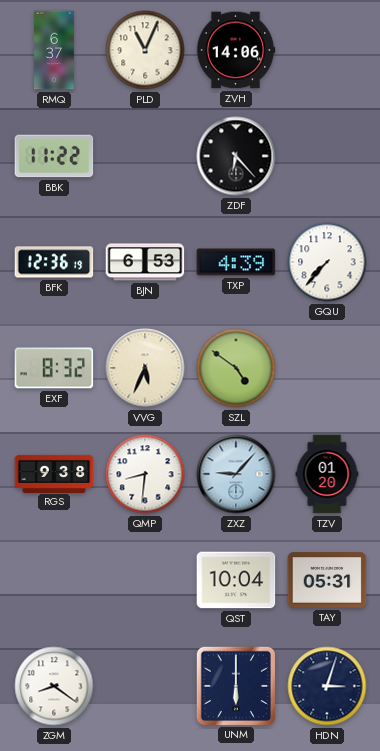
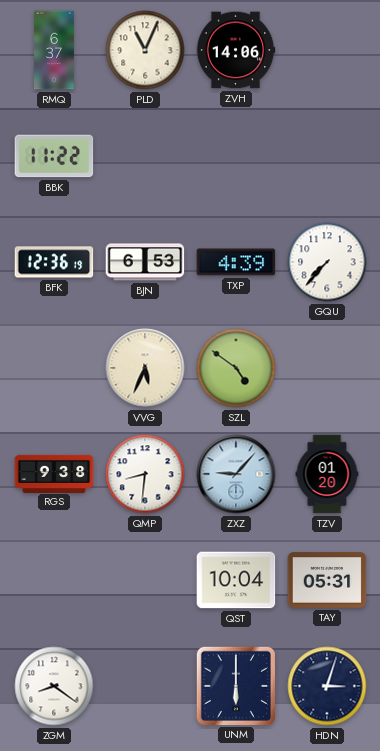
ZDF: 6:23 -> none
EXF: 8:32 -> none
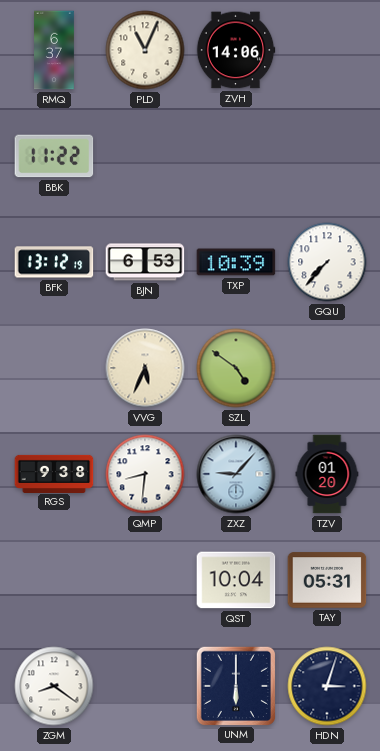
BFK: 12:36 -> 13:12
TXP: 4:39 -> 10:39
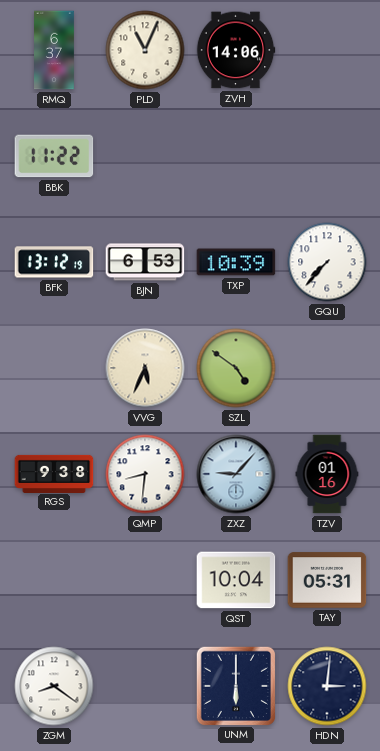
TZV: 01:20 -> 01:16
HDN: 3:03 -> 3:01
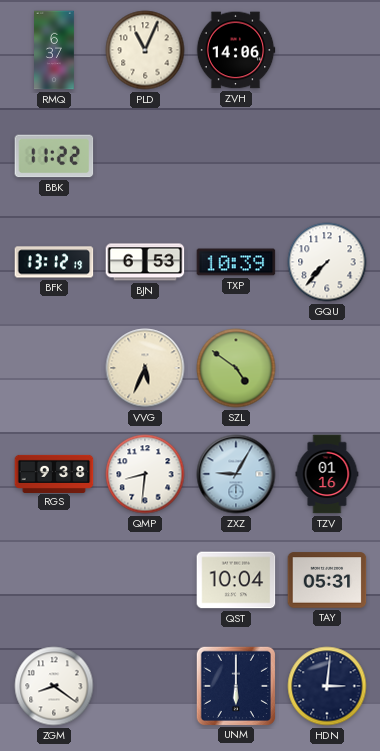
ZXZ: 9:07 -> 9:05
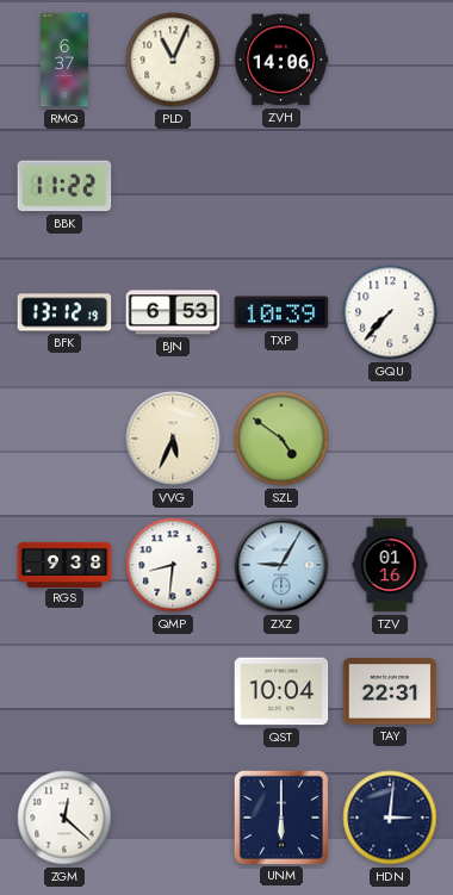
TAY: 05:31 -> 22:31
ZGM: 8:21 -> 12:22
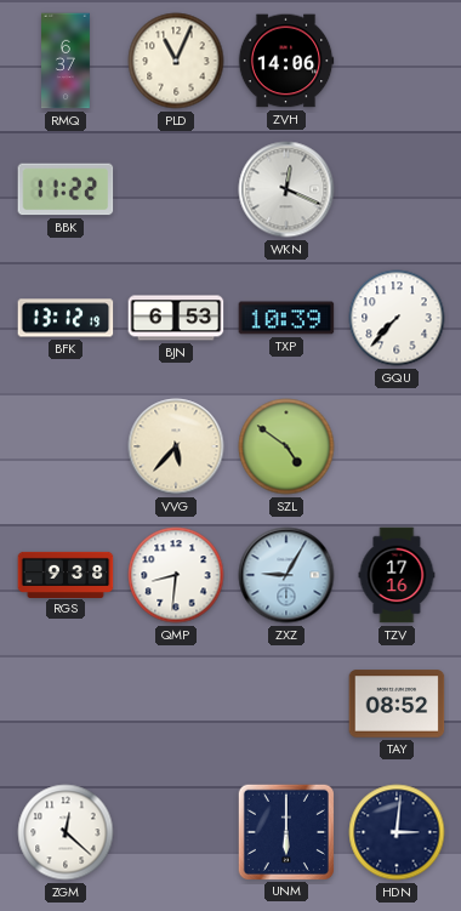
WKN: none -> 12:19
VVG: 5:34 -> 5:37
TZV: 01:16 -> 17:16
QST: 10:04 -> none
TAY: 22:31 -> 08:52
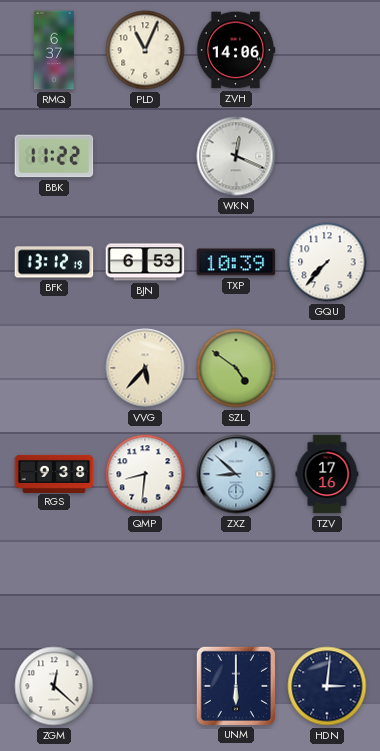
ZXZ: 9:05 -> 8:52
TAY: 08:52 -> none
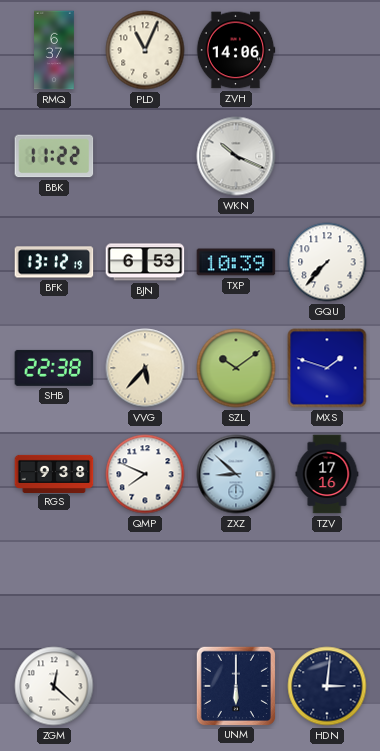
WKN: 12:19 -> 10:19
SHB: none -> 22:38
SZL: 4:51 -> 10:09
MXS: none -> 1:48
QMP: 8:31 -> 7:49
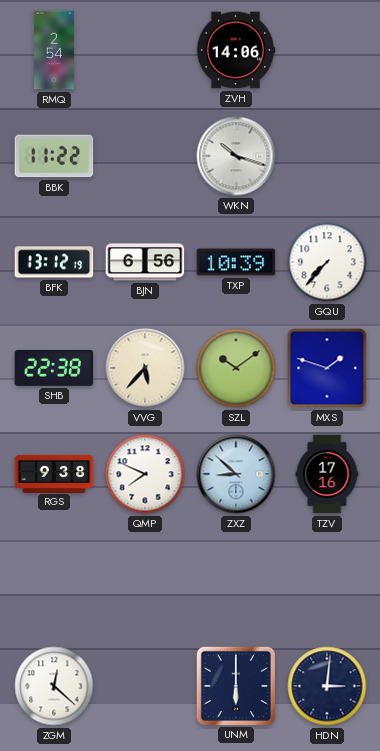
RMQ: 6:37 -> 2:54
PLD: 11:04 -> none
WKN: 10:19 -> 10:18
BJN: 6:53 -> 6:56
